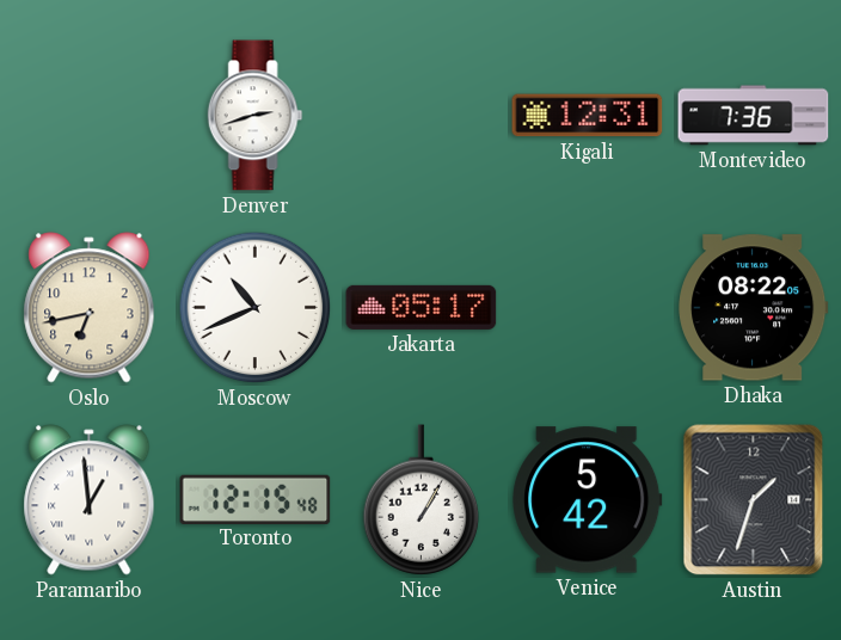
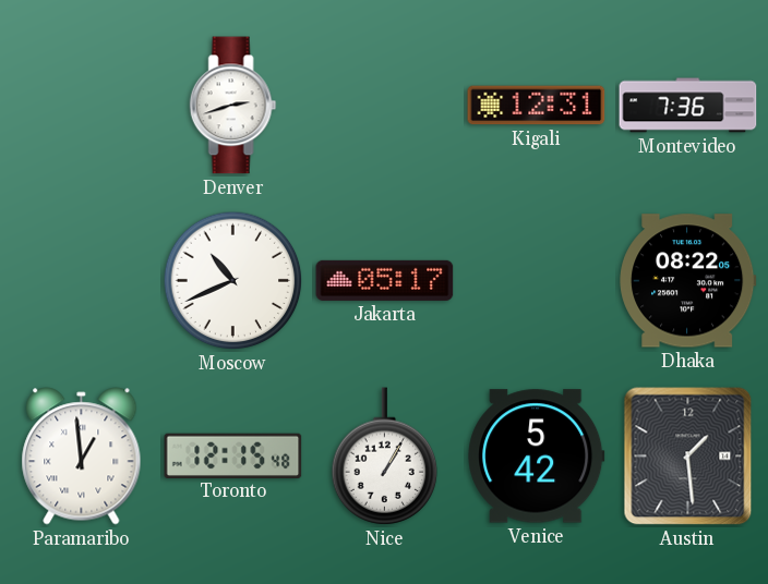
Oslo: 6:43 -> none
Austin: 1:33 -> 1:29
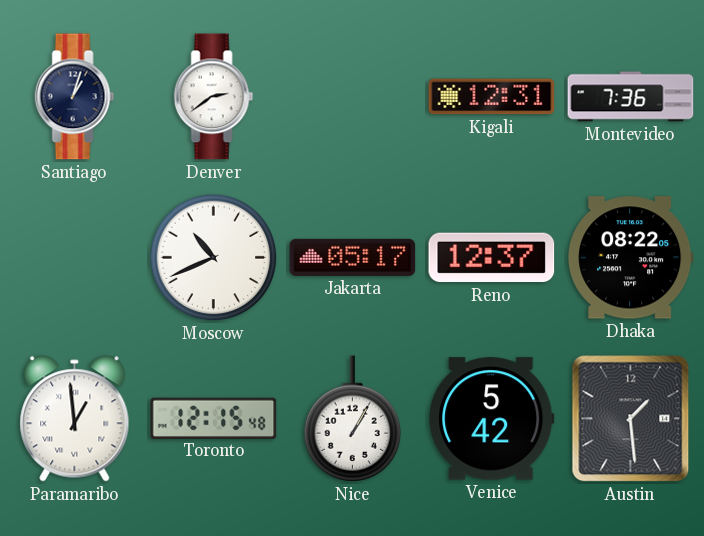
Santiago: none -> 1:03
Denver: 2:42 -> 2:39
Reno: none -> 12:37
